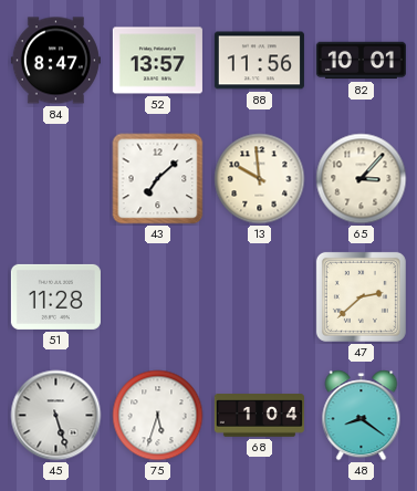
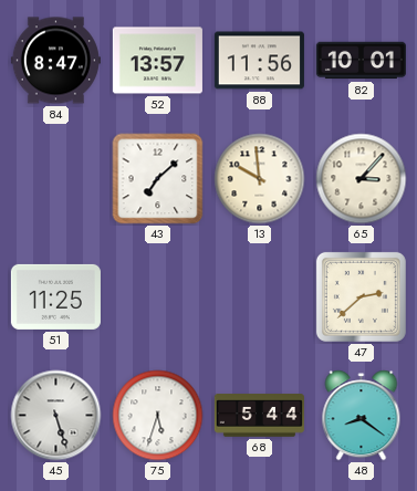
51: 11:28 -> 11:25
68: 1:04 -> 5:44
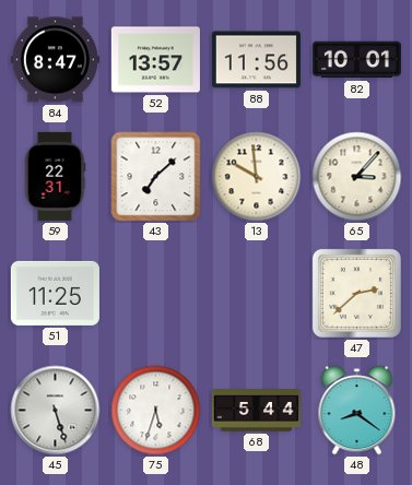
59: none -> 22:31
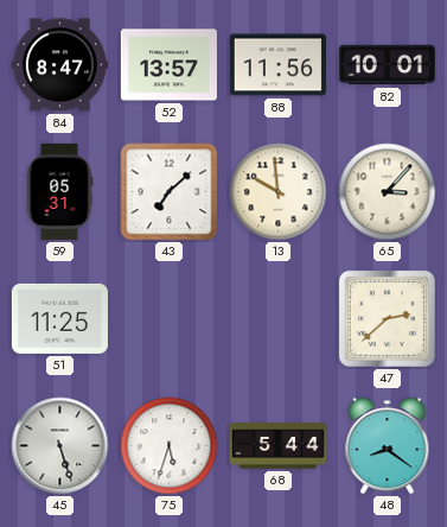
59: 22:31 -> 05:31
